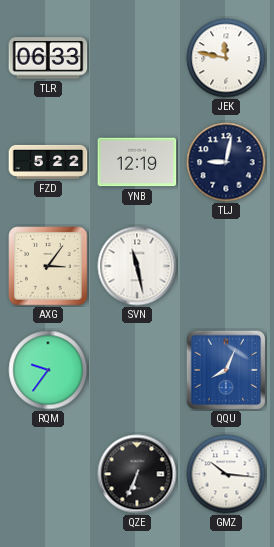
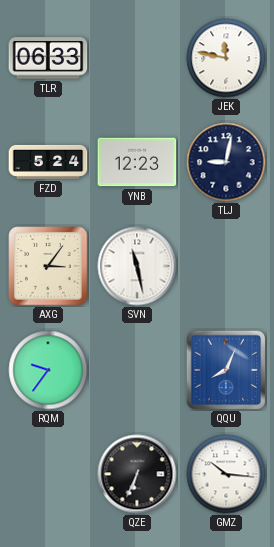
FZD: 5:22 -> 5:24
YNB: 12:19 -> 12:23
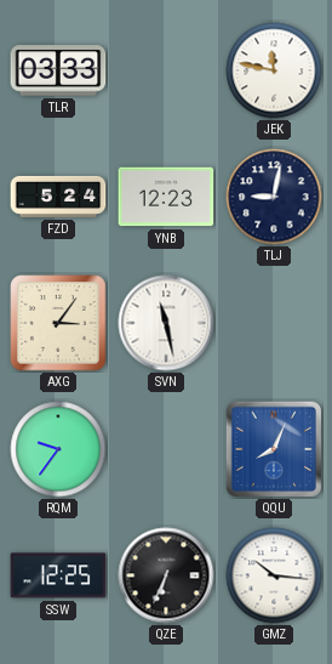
TLR: 06:33 -> 03:33
SSW: none -> 12:25
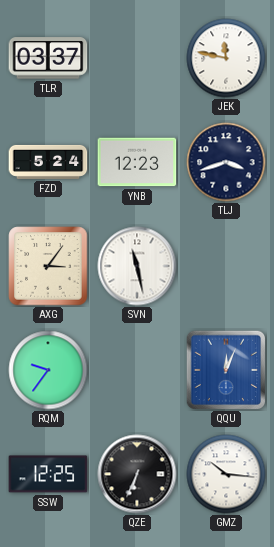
TLR: 03:33 -> 03:37
TLJ: 9:02 -> 3:42
QQU: 8:04 -> 12:04
